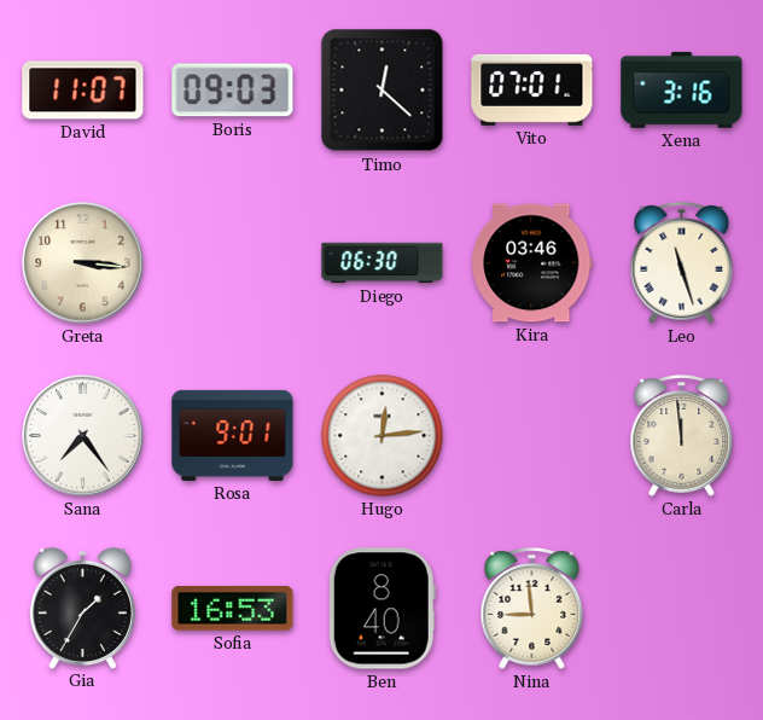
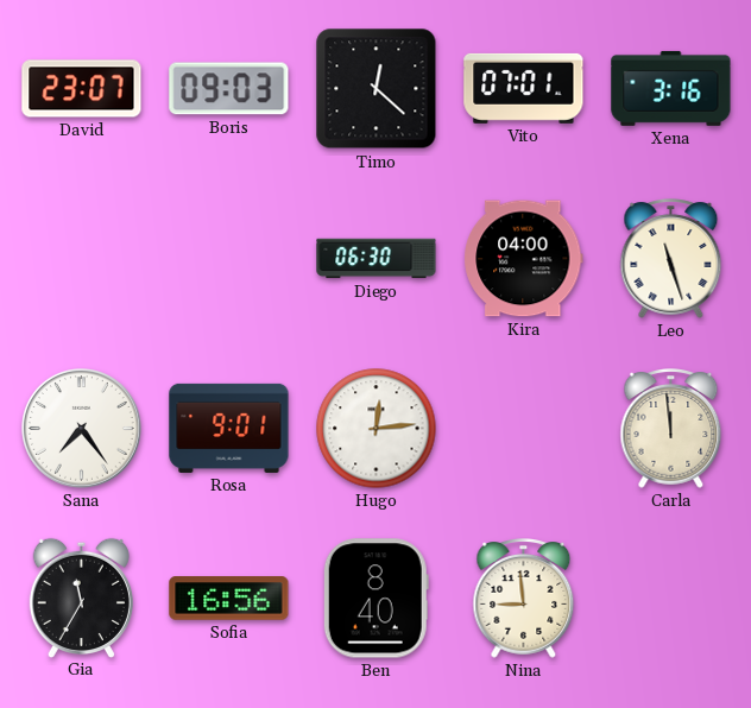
David: 11:07 -> 23:07
Greta: 3:16 -> none
Kira: 03:46 -> 04:00
Gia: 1:35 -> 11:35
Sofia: 16:53 -> 16:56
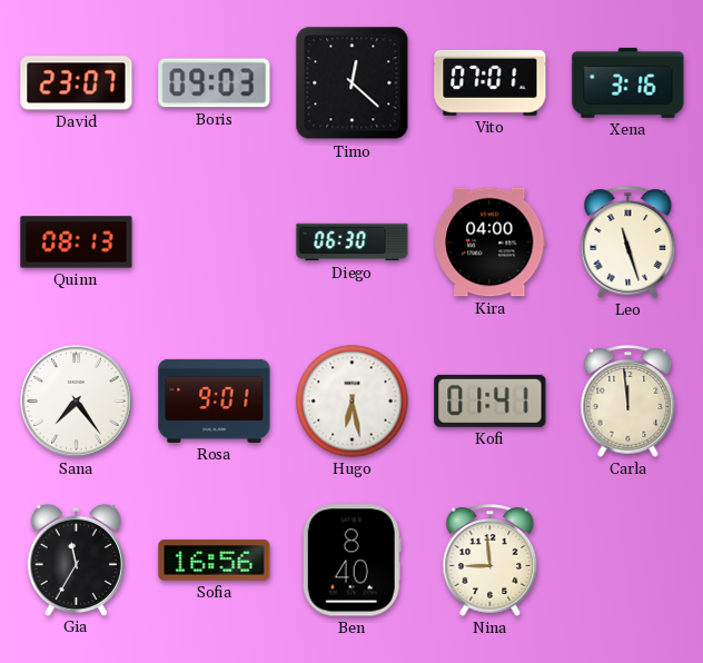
Quinn: none -> 08:13
Hugo: 12:14 -> 6:28
Kofi: none -> 01:41
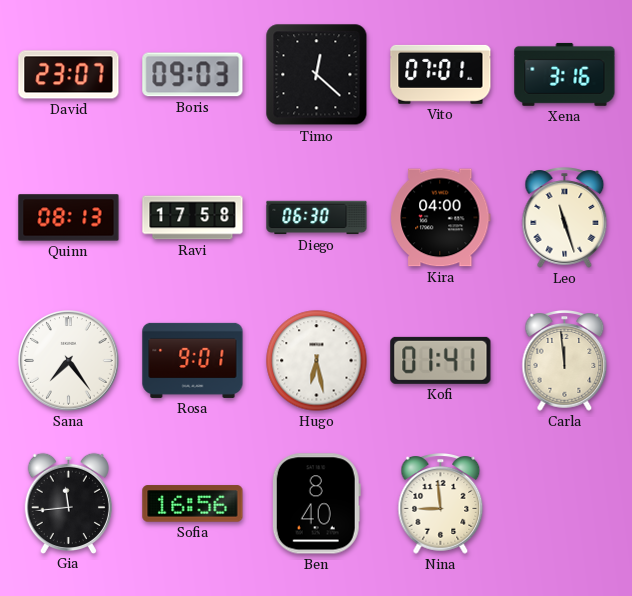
Ravi: none -> 17:58
Gia: 11:35 -> 11:44
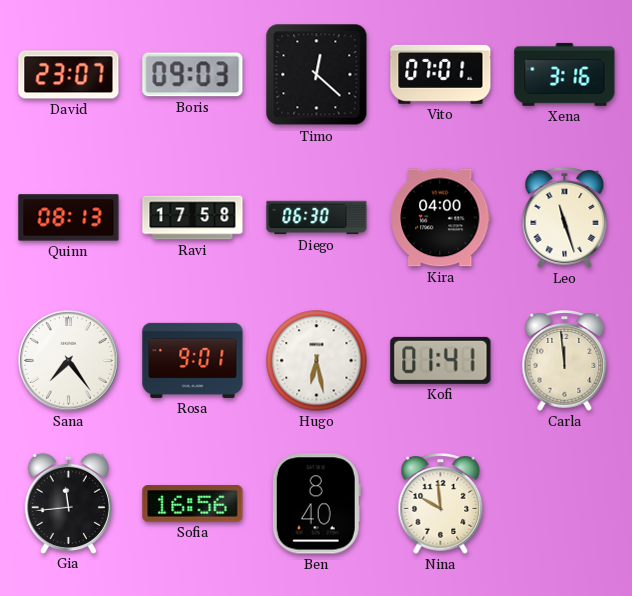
Nina: 8:59 -> 9:59
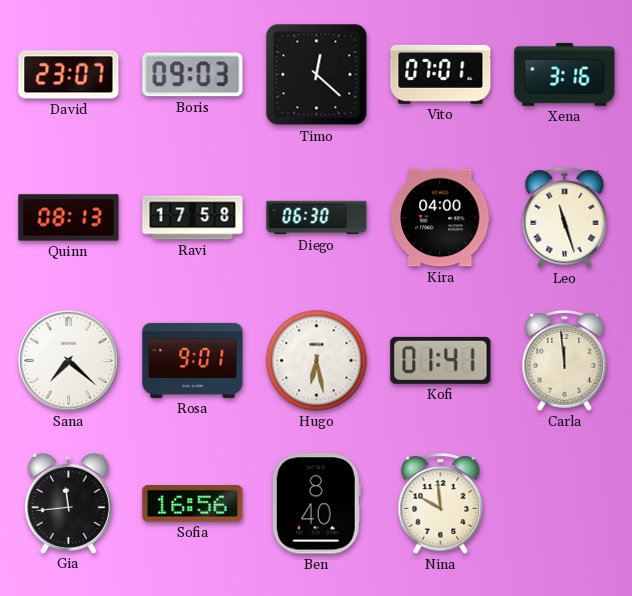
Sana: 7:24 -> 7:22
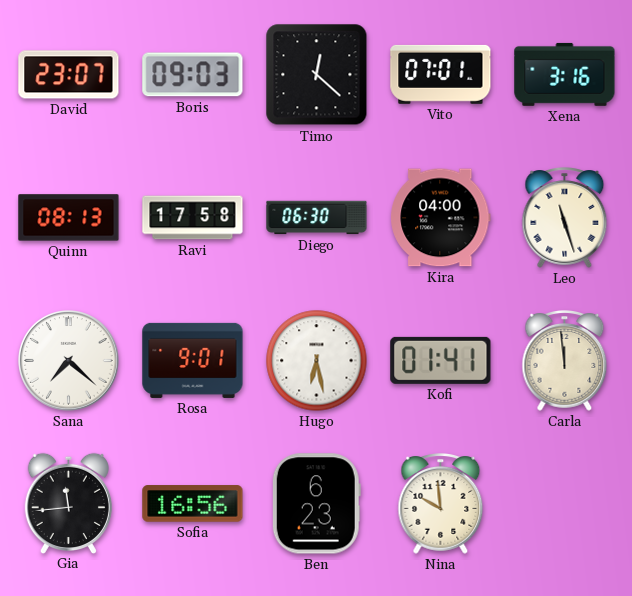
Ben: 8:40 -> 6:23
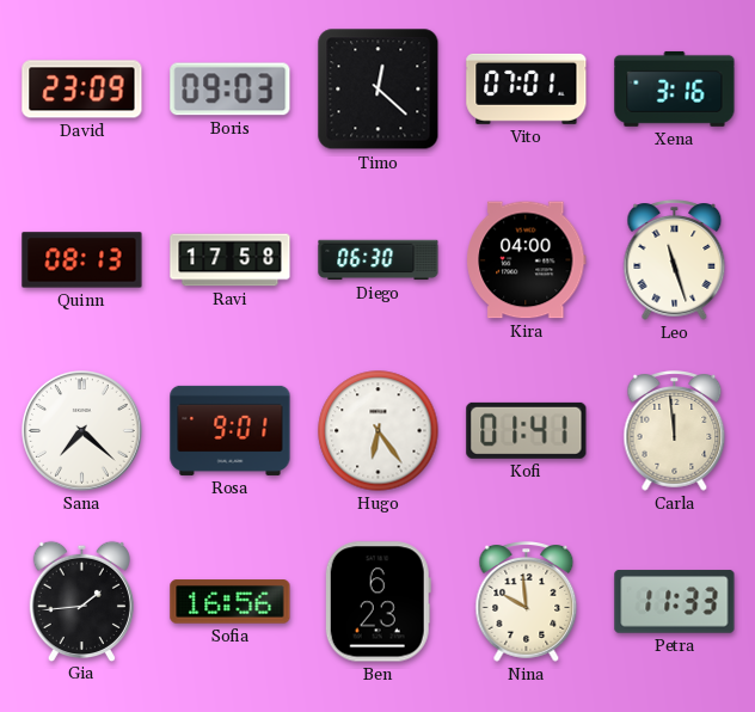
David: 23:07 -> 23:09
Hugo: 6:28 -> 6:24
Gia: 11:44 -> 1:44
Petra: none -> 11:33
